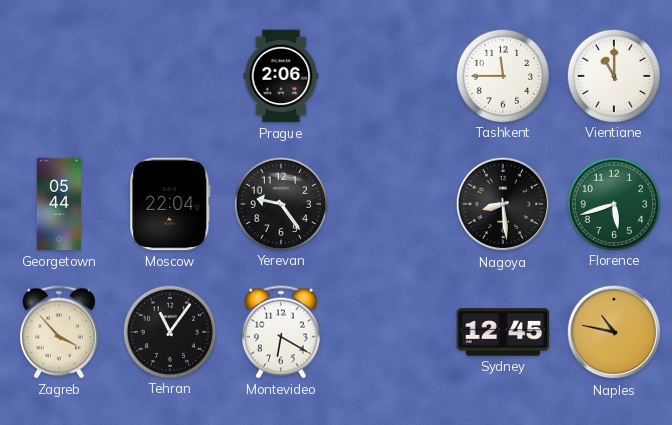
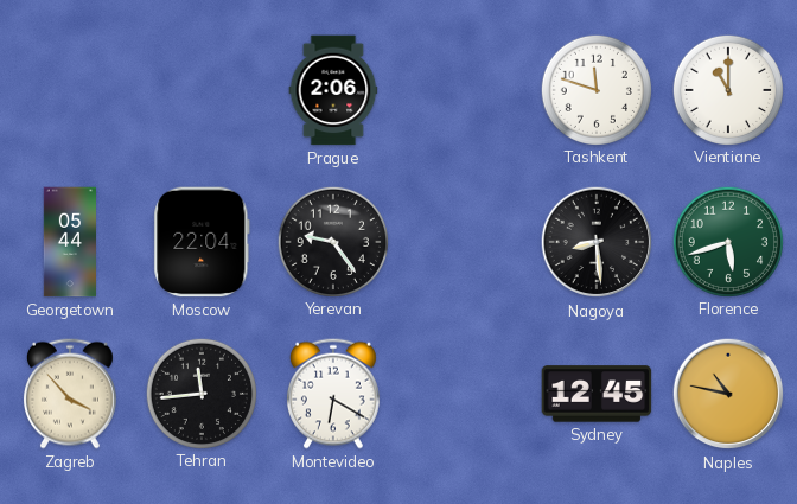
Tashkent: 11:45 -> 11:48
Tehran: 11:06 -> 11:44
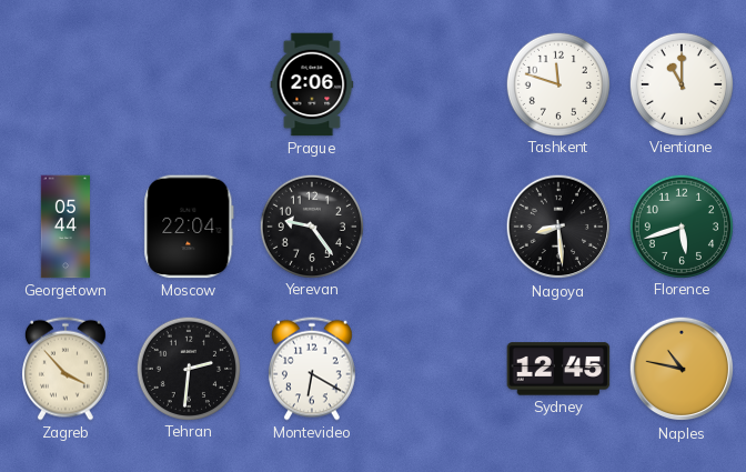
Tehran: 11:44 -> 2:31
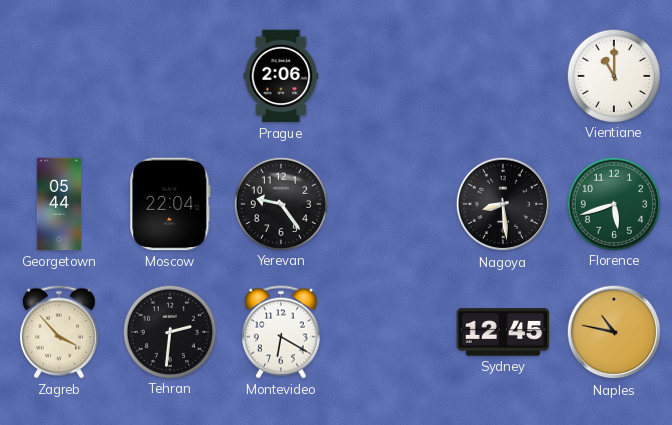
Tashkent: 11:48 -> none
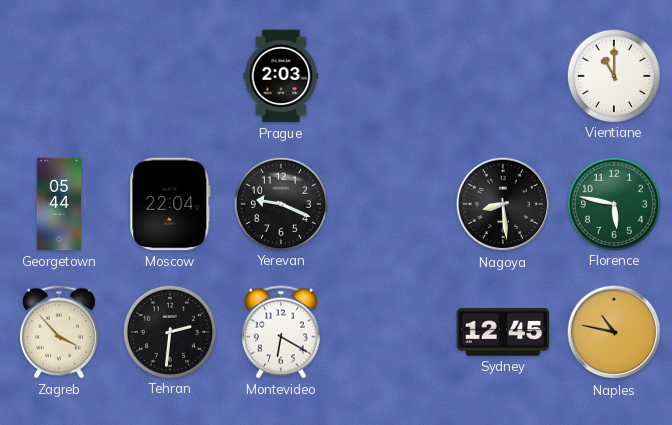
Prague: 2:06 -> 2:03
Yerevan: 9:24 -> 9:19
Florence: 5:42 -> 5:47
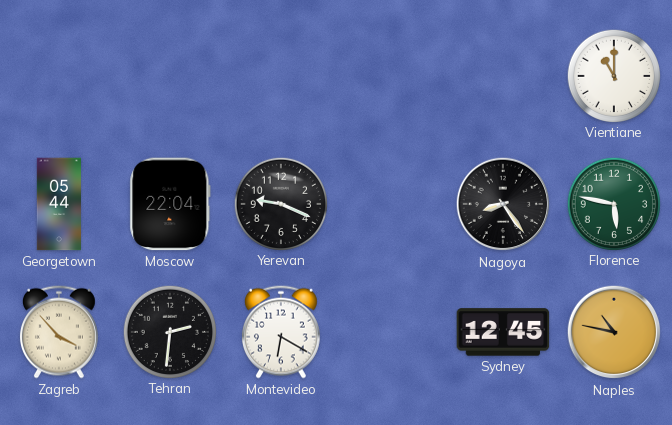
Prague: 2:03 -> none
Nagoya: 8:29 -> 8:24
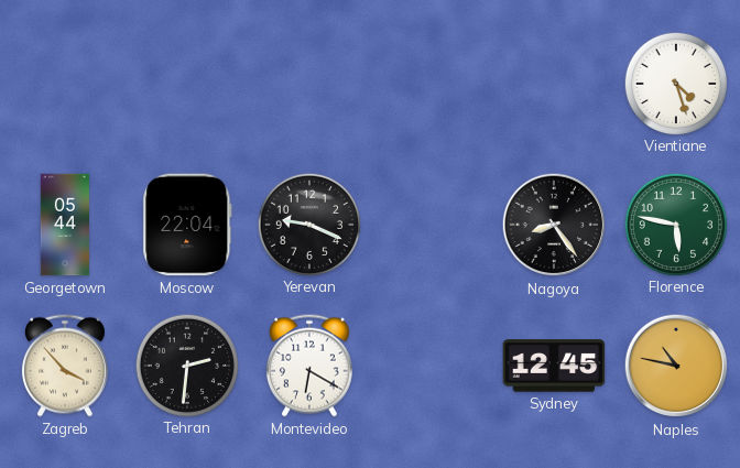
Vientiane: 11:00 -> 4:27
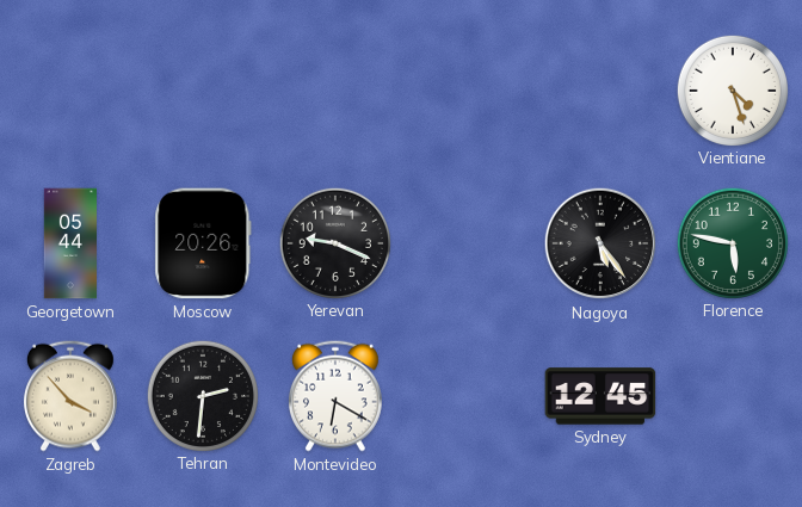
Moscow: 22:04 -> 20:26
Nagoya: 8:24 -> 5:24
Naples: 10:47 -> none
